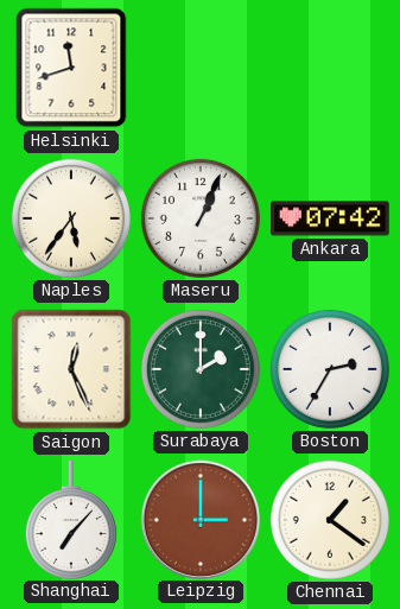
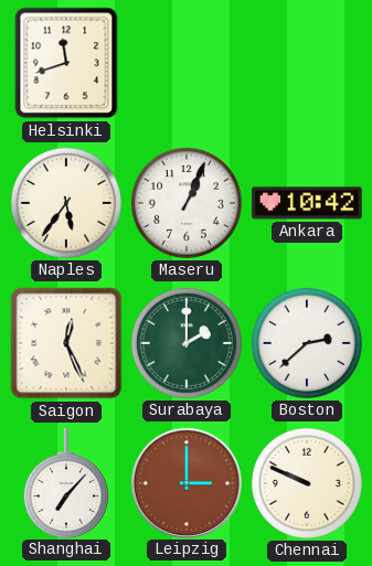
Ankara: 07:42 -> 10:42
Boston: 2:35 -> 2:38
Chennai: 1:21 -> 9:49
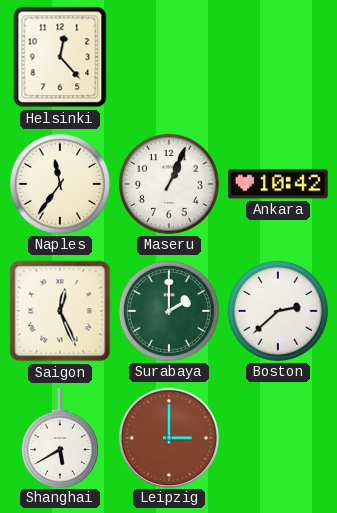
Helsinki: 11:42 -> 12:23
Naples: 5:36 -> 11:36
Shanghai: 7:07 -> 5:40
Chennai: 9:49 -> none
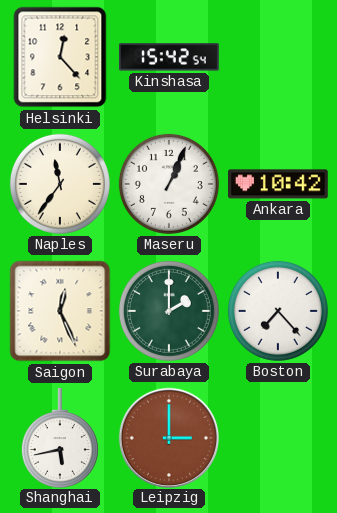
Kinshasa: none -> 15:42
Boston: 2:38 -> 7:23
Shanghai: 5:40 -> 5:43
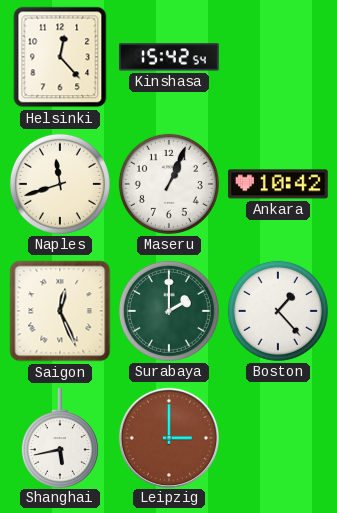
Naples: 11:36 -> 11:42
Boston: 7:23 -> 1:23
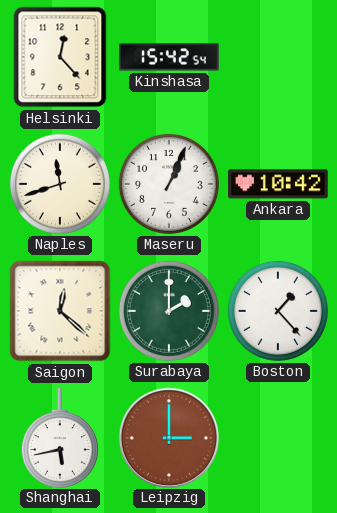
Saigon: 12:26 -> 12:22
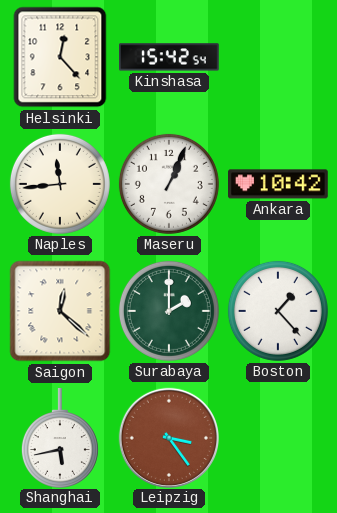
Naples: 11:42 -> 11:44
Leipzig: 3:00 -> 3:24
